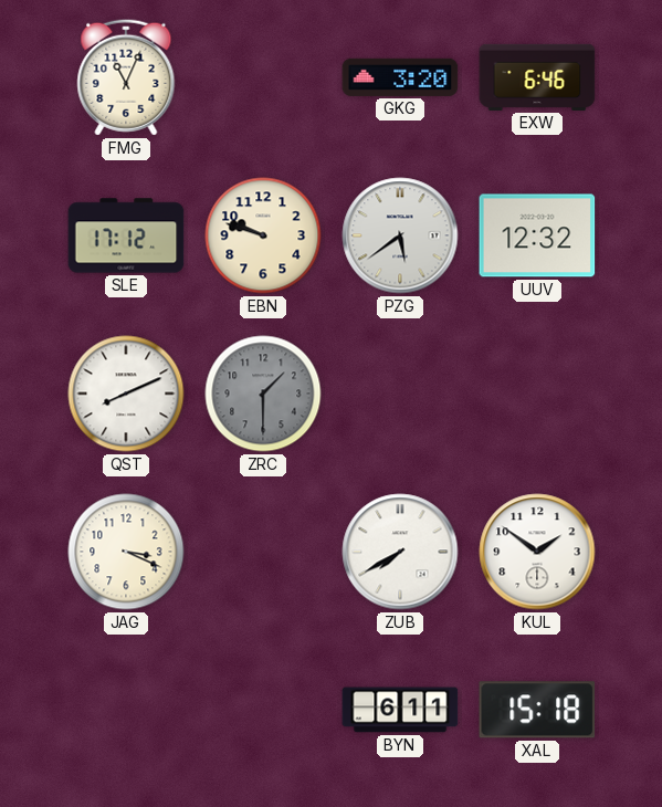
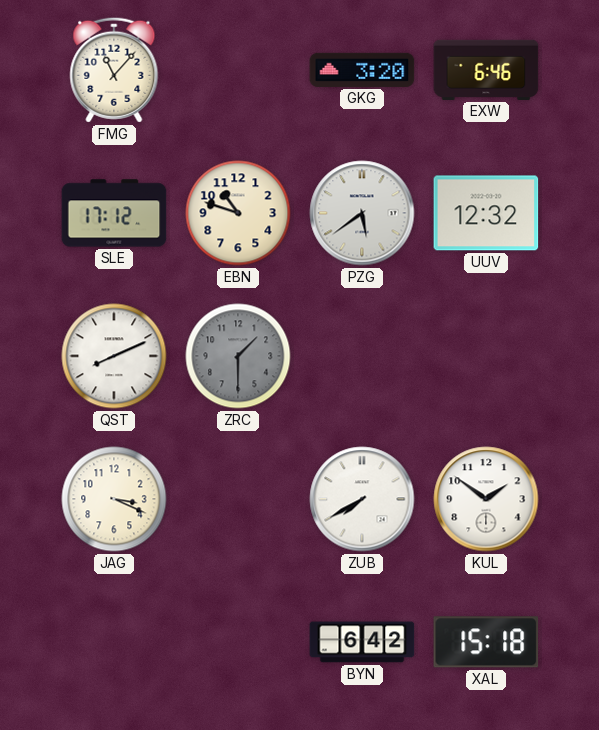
FMG: 11:04 -> 11:07
EBN: 9:48 -> 10:48
BYN: 6:11 -> 6:42
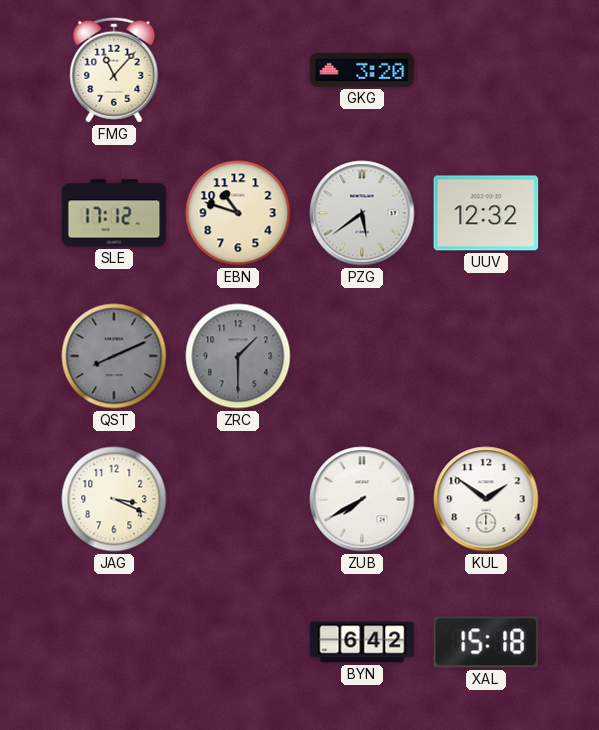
EXW: 6:46 -> none
QST dial: white -> grey
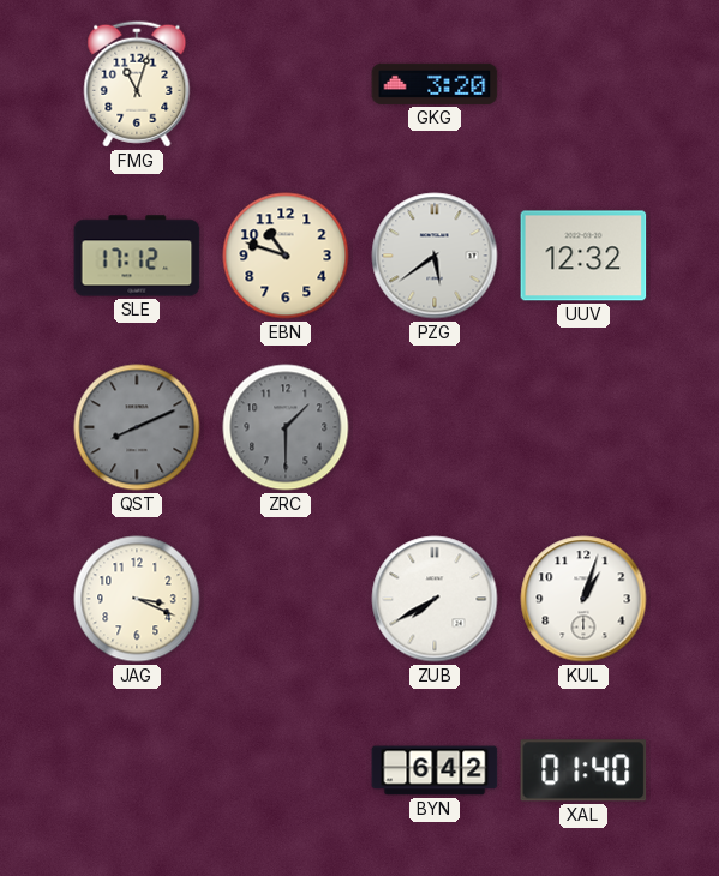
FMG: 11:07 -> 11:03
KUL: 1:51 -> 1:03
XAL: 15:18 -> 01:40
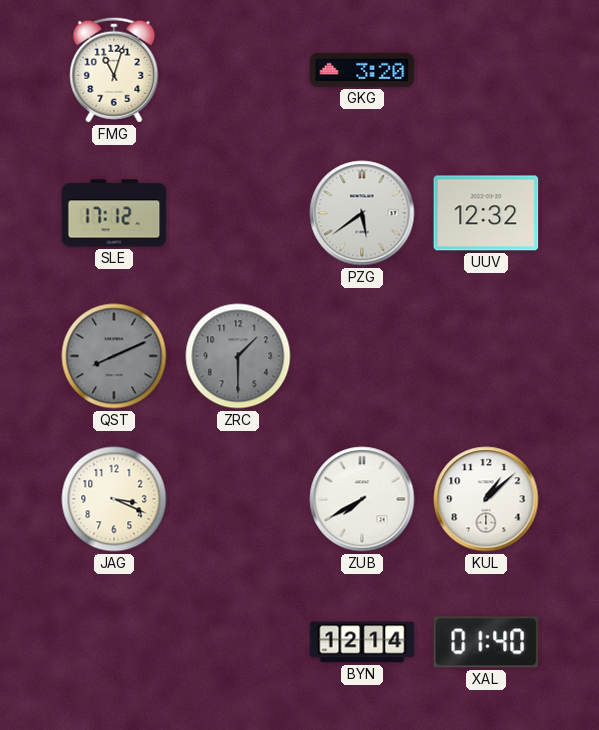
EBN: 10:48 -> none
KUL: 1:03 -> 1:08
BYN: 6:42 -> 12:14
